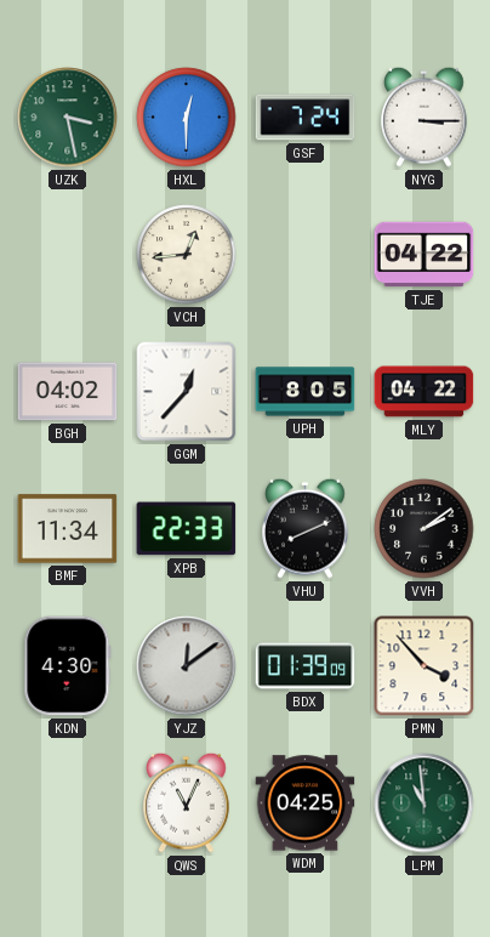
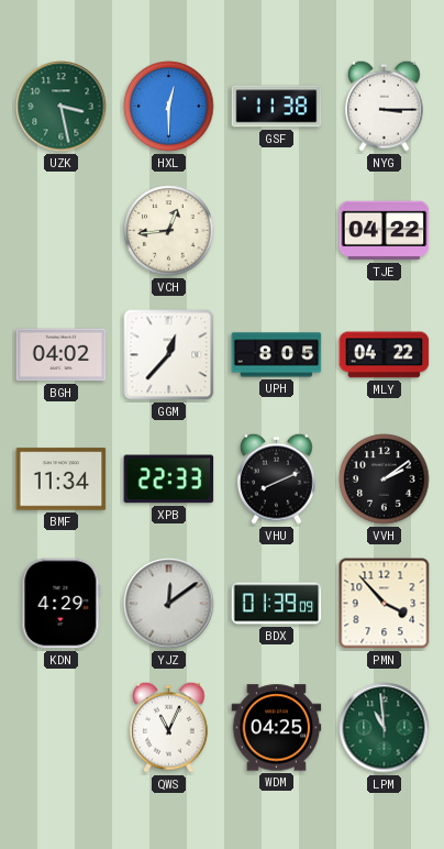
GSF: 7:24 -> 11:38
KDN: 4:30 -> 4:29
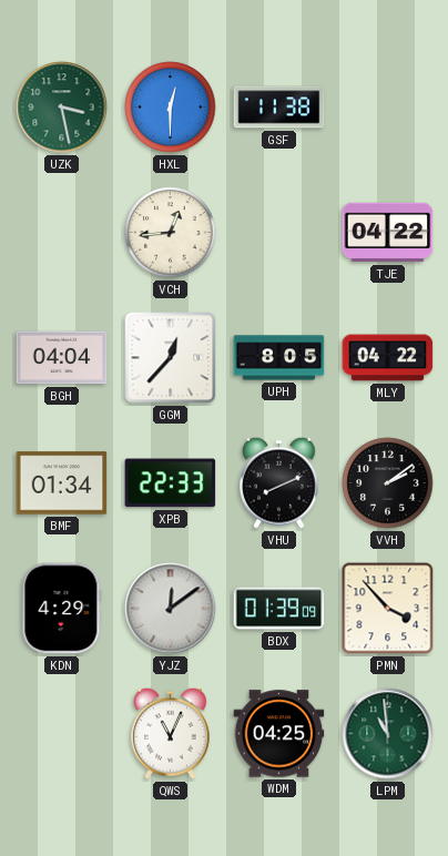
NYG: 3:15 -> none
BGH: 04:02 -> 04:04
BMF: 11:34 -> 01:34
